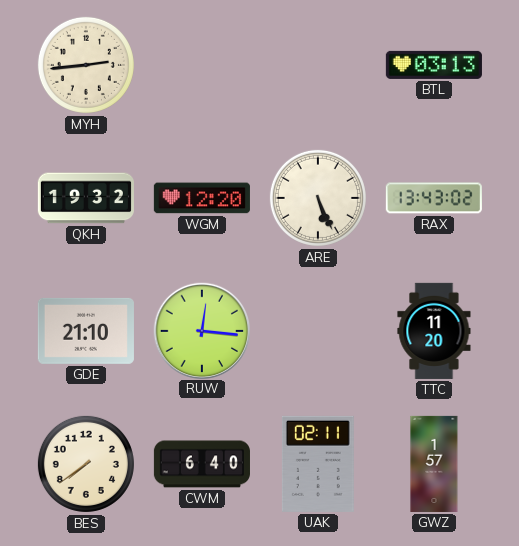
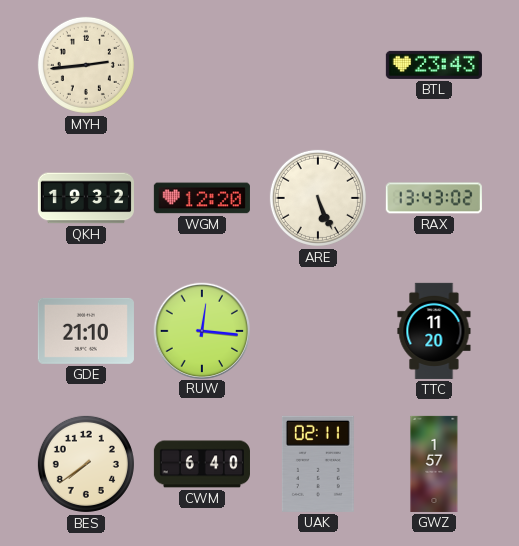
BTL: 03:13 -> 23:43
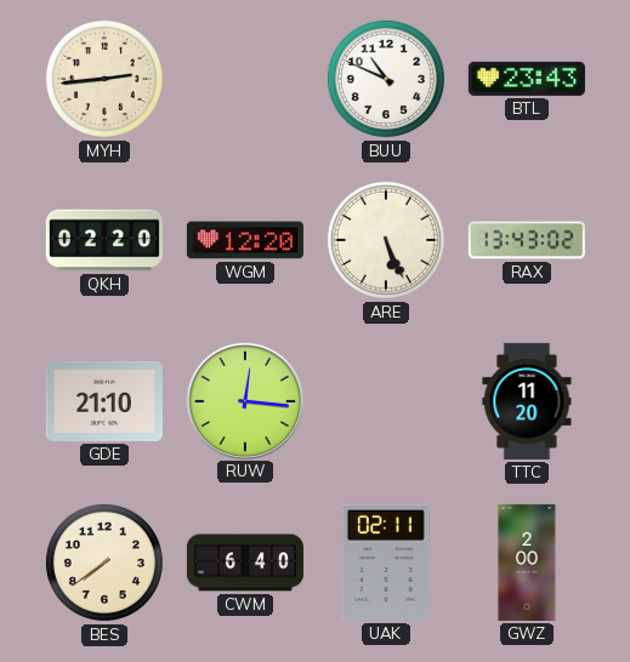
BUU: none -> 10:49
QKH: 19:32 -> 02:20
GWZ: 1:57 -> 2:00
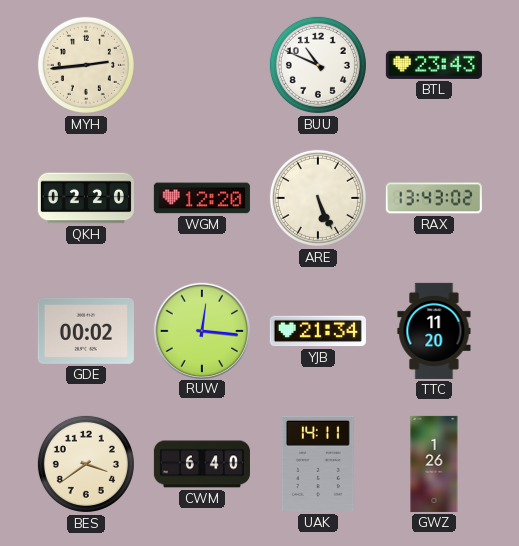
GDE: 21:10 -> 00:02
YJB: none -> 21:34
BES: 7:39 -> 3:39
UAK: 02:11 -> 14:11
GWZ: 2:00 -> 1:26
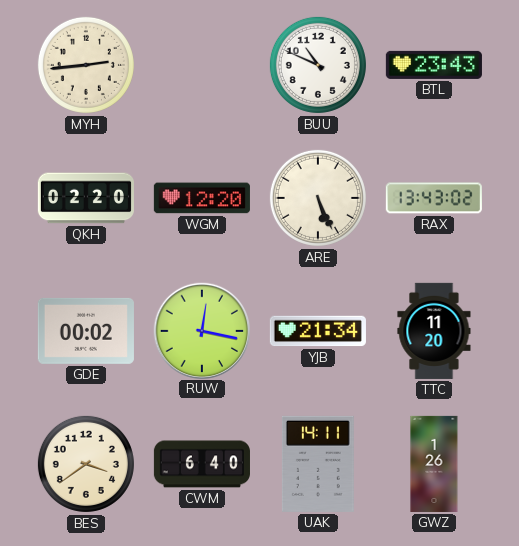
RUW: 12:16 -> 12:17
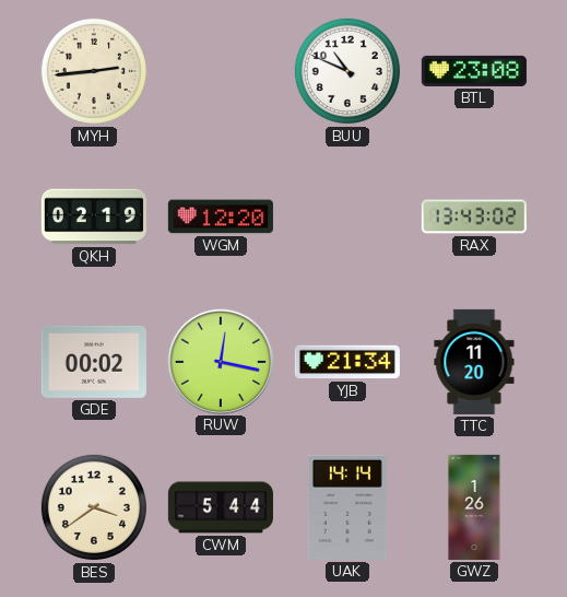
BTL: 23:43 -> 23:08
QKH: 02:20 -> 02:19
ARE: 5:26 -> none
CWM: 6:40 -> 5:44
UAK: 14:11 -> 14:14
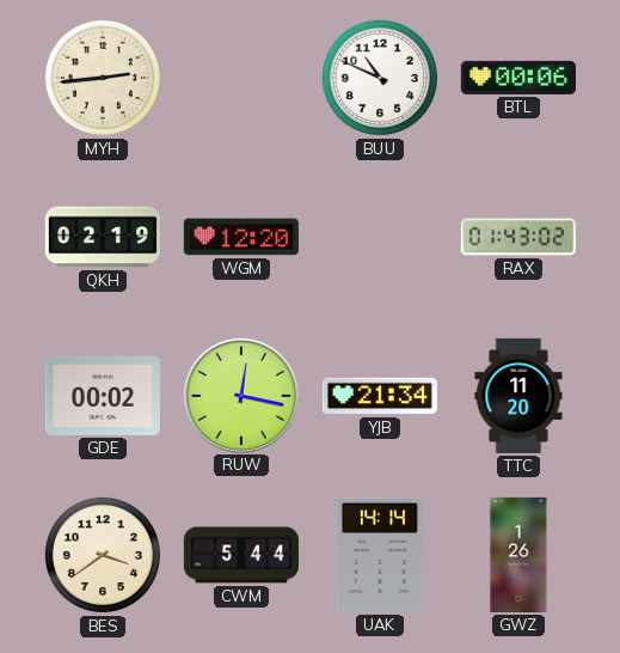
BTL: 23:08 -> 00:06
RAX: 13:43 -> 01:43
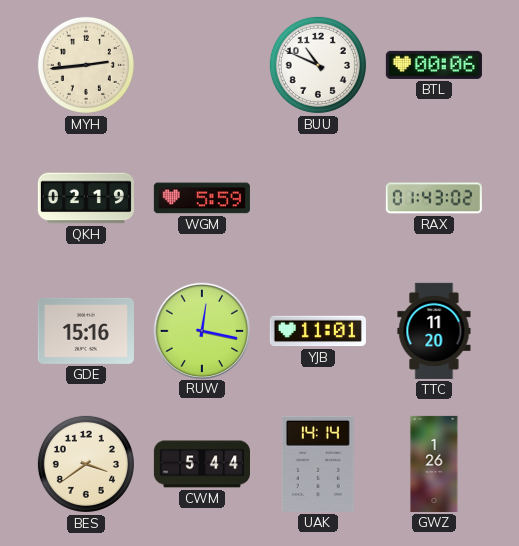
WGM: 12:20 -> 5:59
GDE: 00:02 -> 15:16
YJB: 21:34 -> 11:01
